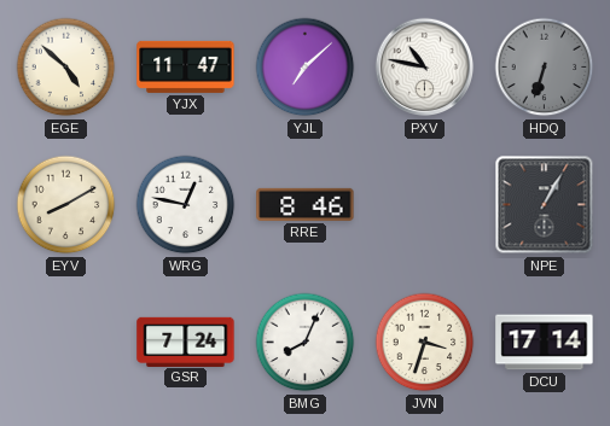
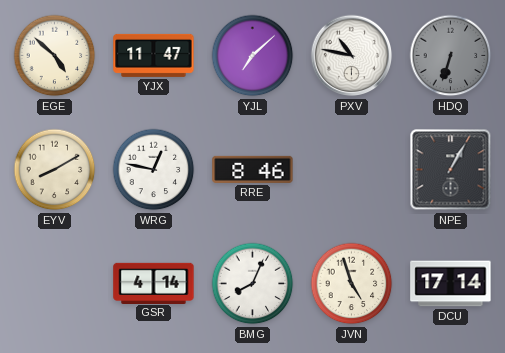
GSR: 7:24 -> 4:14
JVN: 3:33 -> 4:57
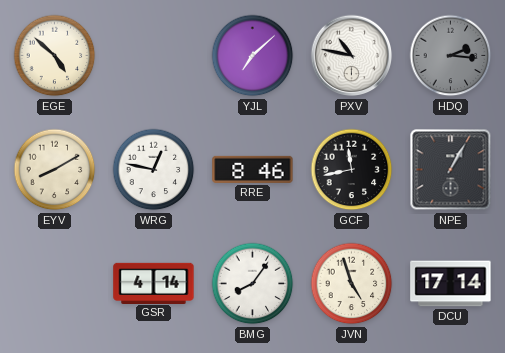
YJX: 11:47 -> none
HDQ: 6:33 -> 2:16
GCF: none -> 11:43
BMG: 8:04 -> 8:06
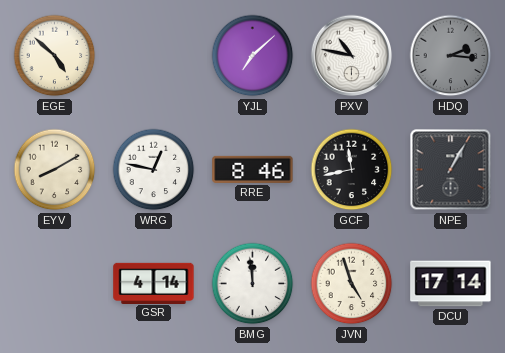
BMG: 8:06 -> 11:59
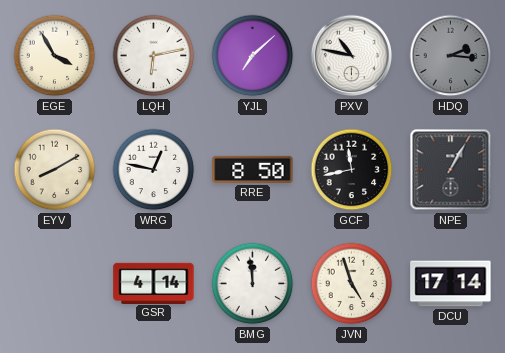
EGE: 4:52 -> 3:55
LQH: none -> 6:13
RRE: 8:46 -> 8:50
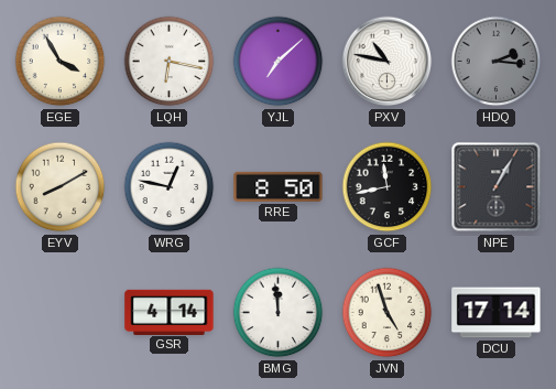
LQH: 6:13 -> 6:17
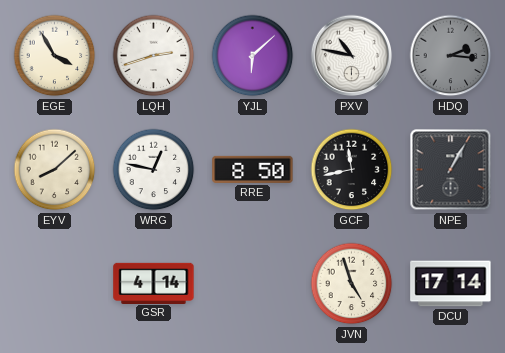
LQH: 6:17 -> 2:42
YJL: 7:08 -> 6:08
EYV: 8:10 -> 8:08
BMG: 11:59 -> none
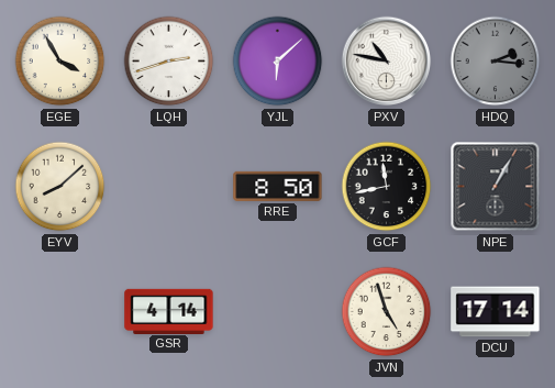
WRG: 12:47 -> none
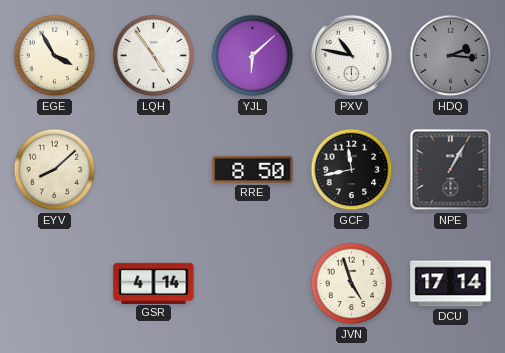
LQH: 2:42 -> 4:54
